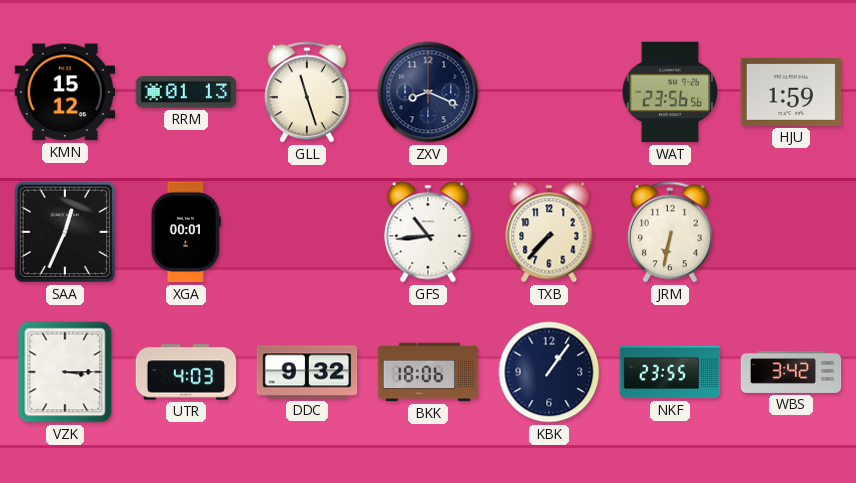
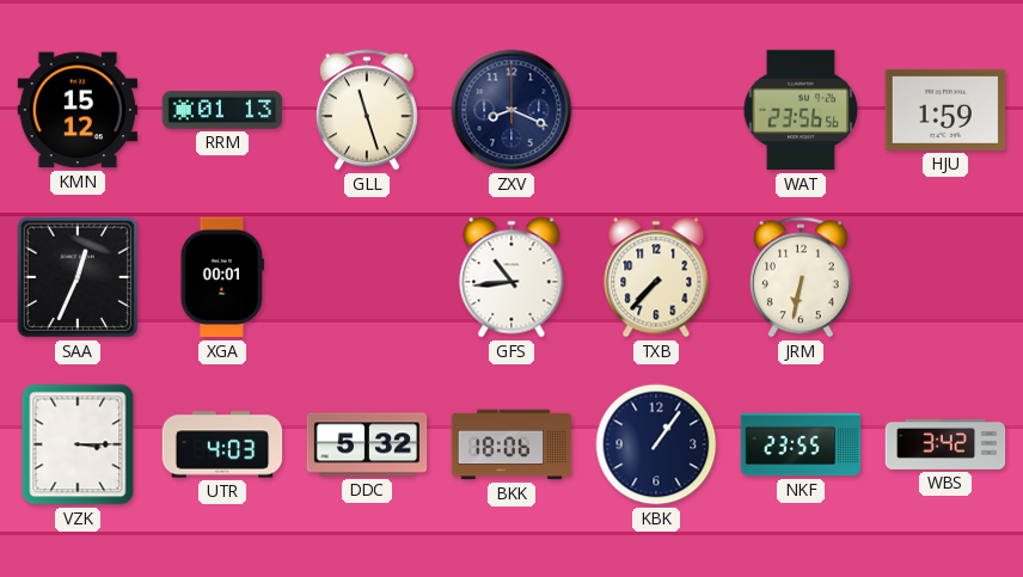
DDC: 9:32 -> 5:32
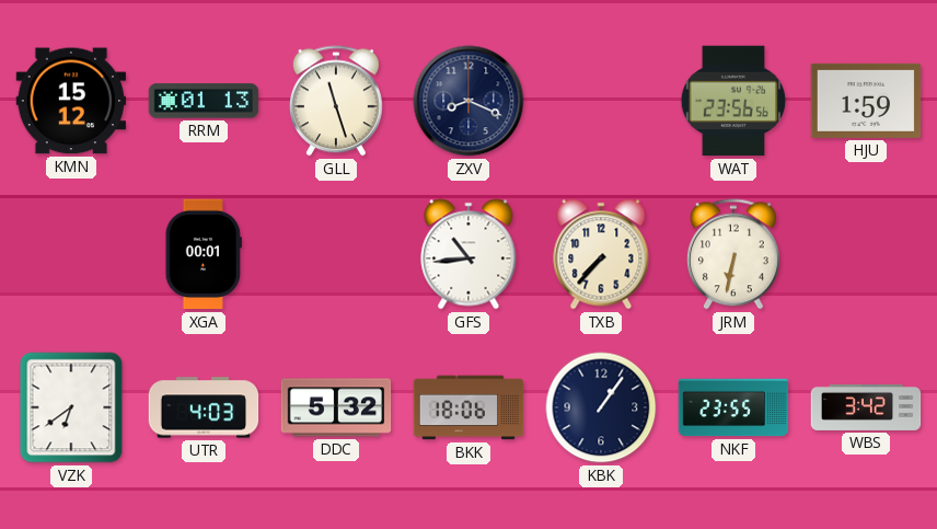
SAA: 12:34 -> none
VZK: 3:15 -> 6:39
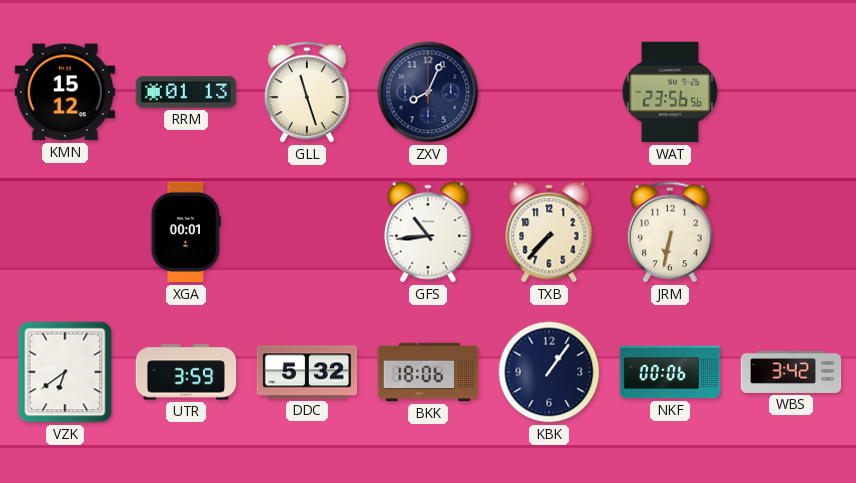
ZXV: 8:19 -> 8:04
HJU: 1:59 -> none
UTR: 4:03 -> 3:59
NKF: 23:55 -> 00:06
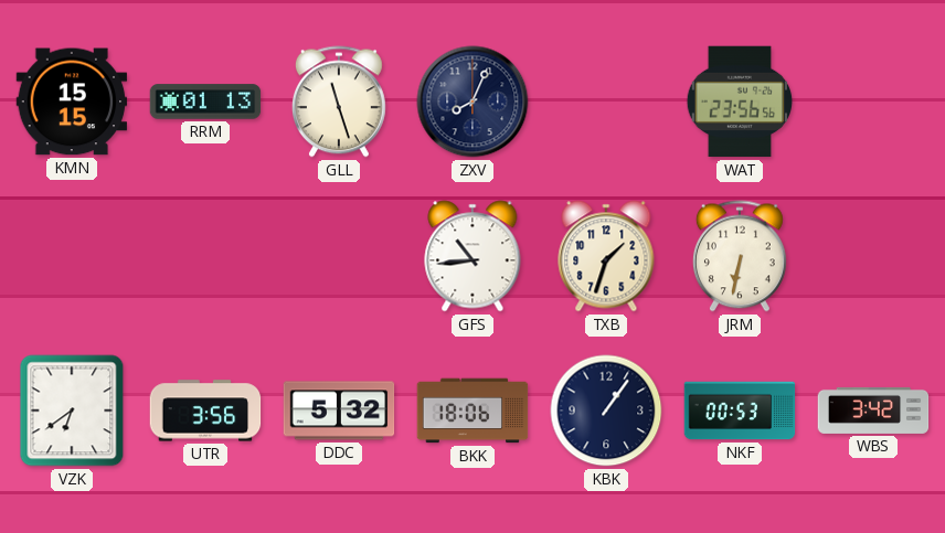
KMN: 15:12 -> 15:15
XGA: 00:01 -> none
TXB: 7:37 -> 1:33
UTR: 3:59 -> 3:56
NKF: 00:06 -> 00:53
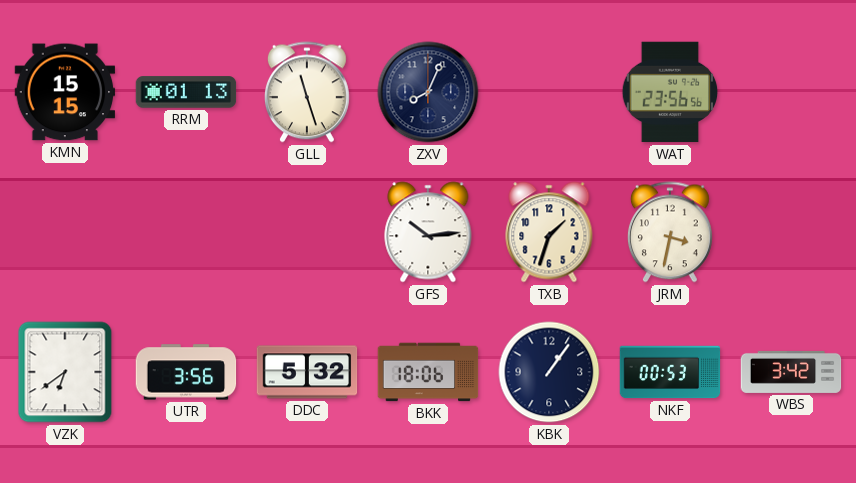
GFS: 10:44 -> 10:14
JRM: 6:32 -> 3:32
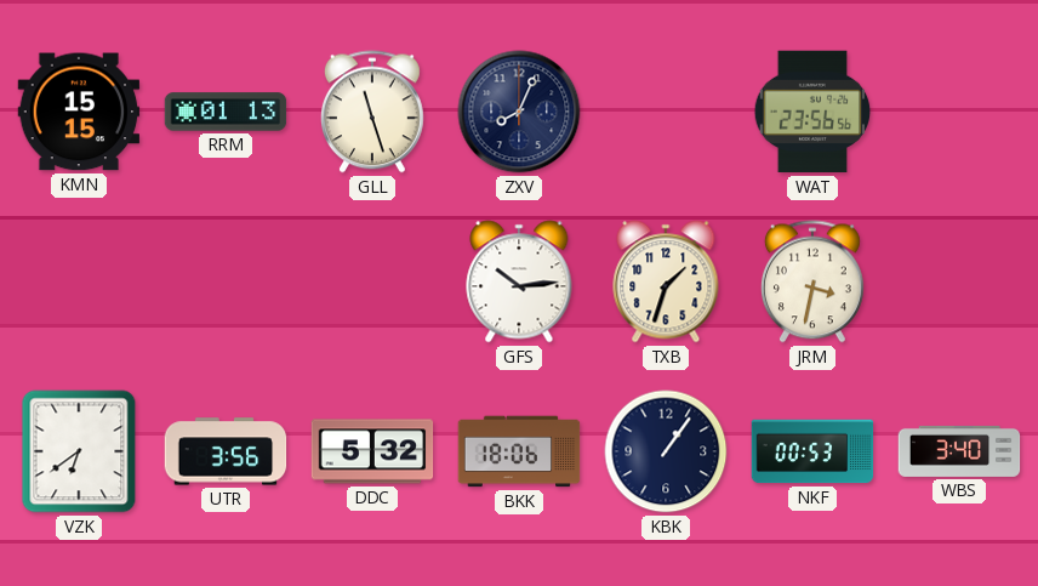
WBS: 3:42 -> 3:40
